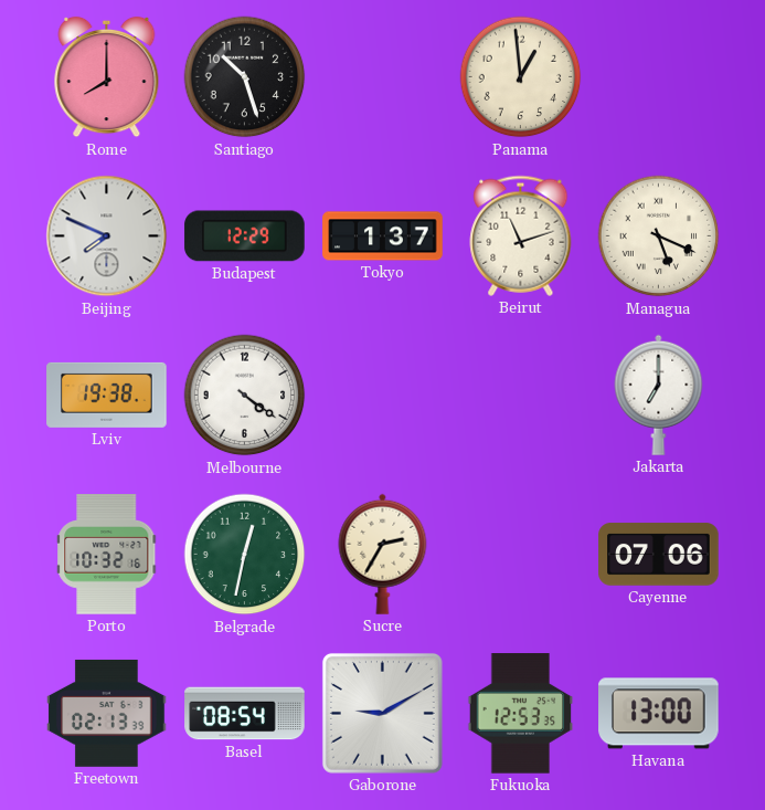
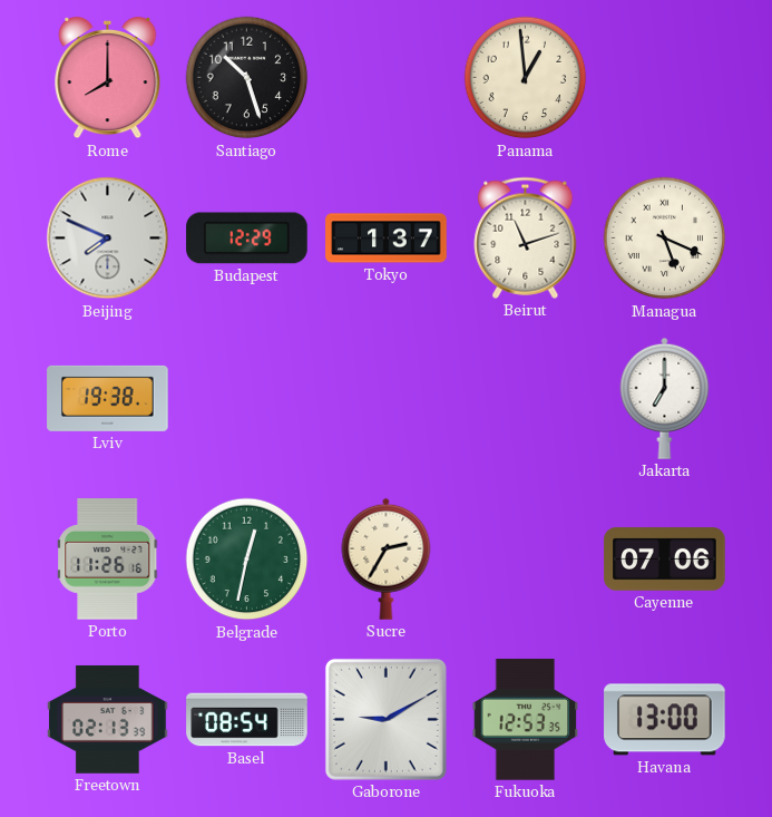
Melbourne: 4:21 -> none
Porto: 10:32 -> 11:26
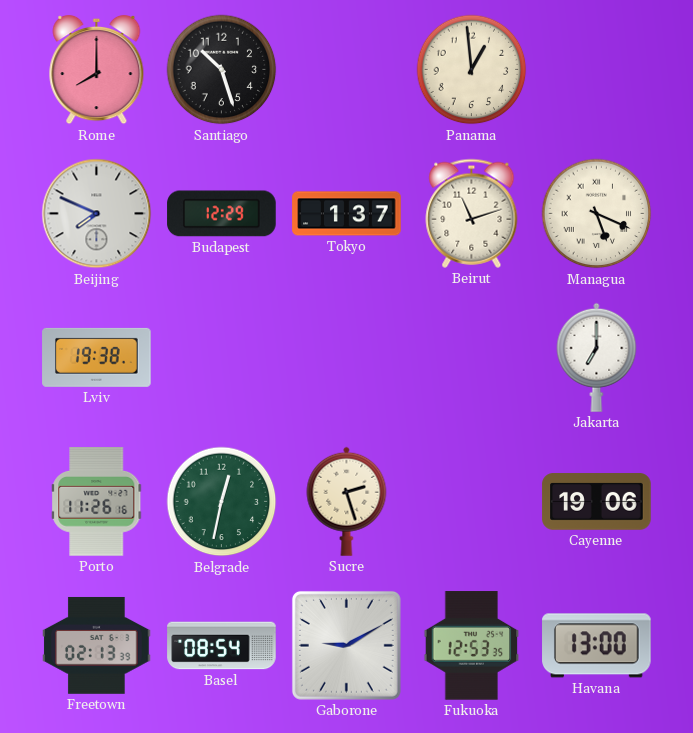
Sucre: 2:35 -> 2:27
Cayenne: 07:06 -> 19:06
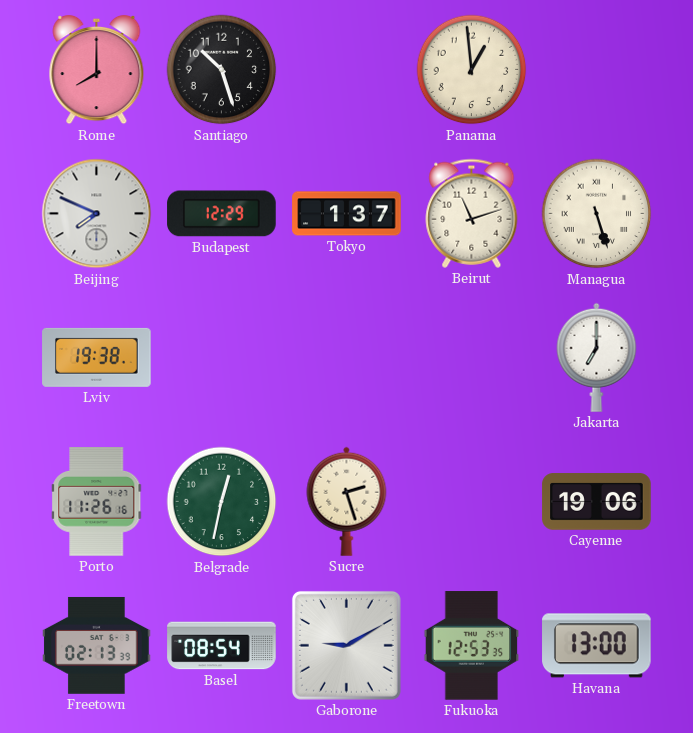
Managua: 5:19 -> 5:27
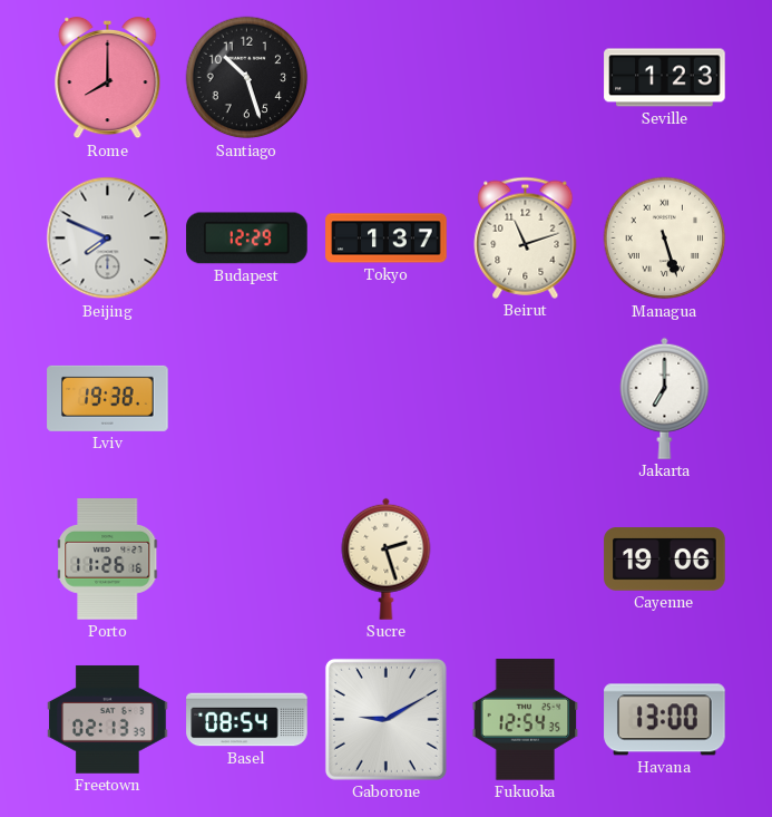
Panama: 12:59 -> none
Seville: none -> 1:23
Belgrade: 12:32 -> none
Fukuoka: 12:53 -> 12:54
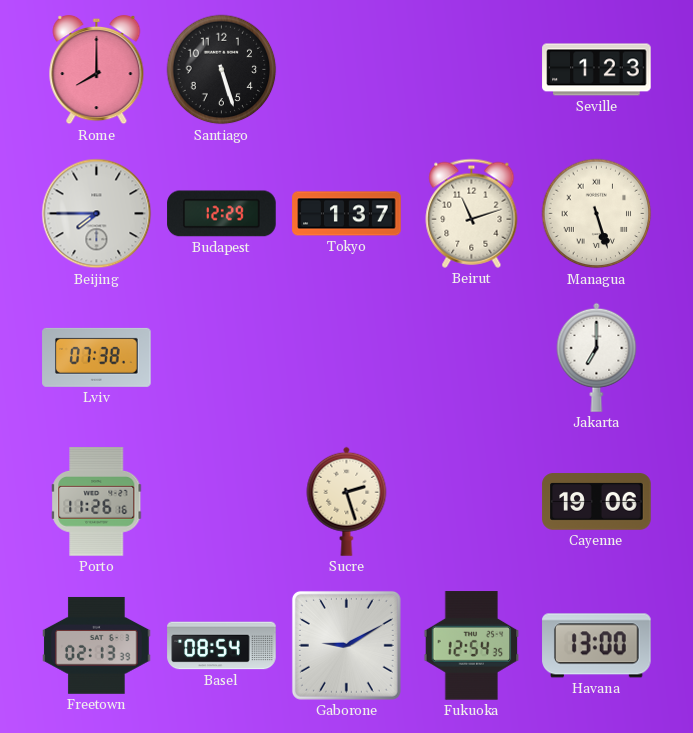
Santiago: 10:27 -> 5:27
Beijing: 7:49 -> 7:45
Lviv: 19:38 -> 07:38
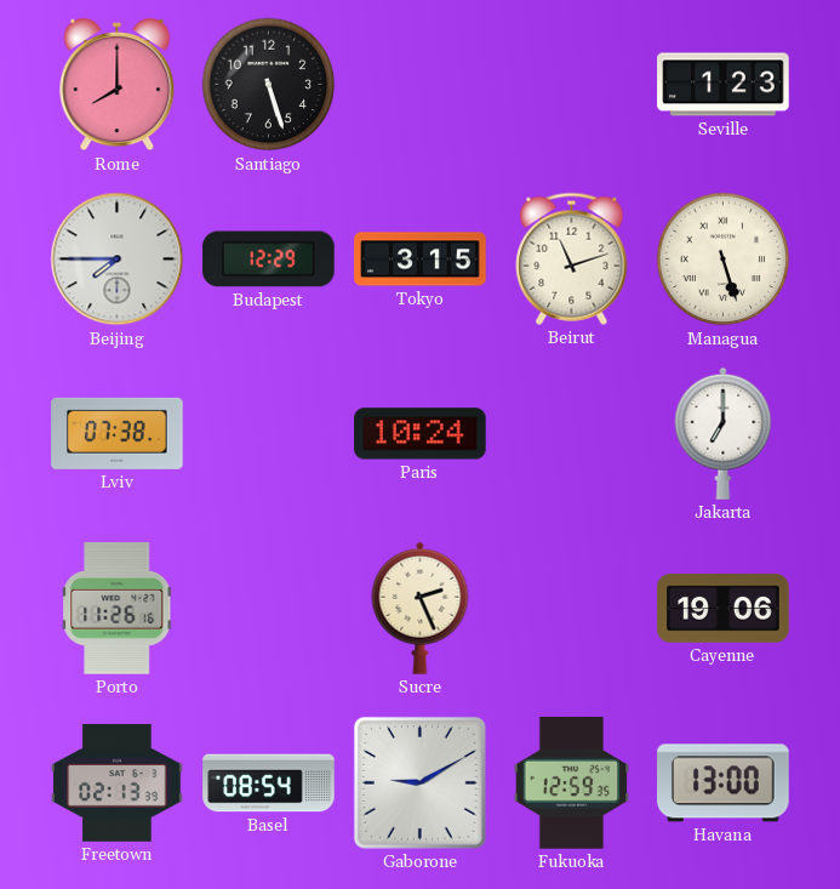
Tokyo: 1:37 -> 3:15
Paris: none -> 10:24
Sucre: 2:27 -> 2:26
Fukuoka: 12:54 -> 12:59
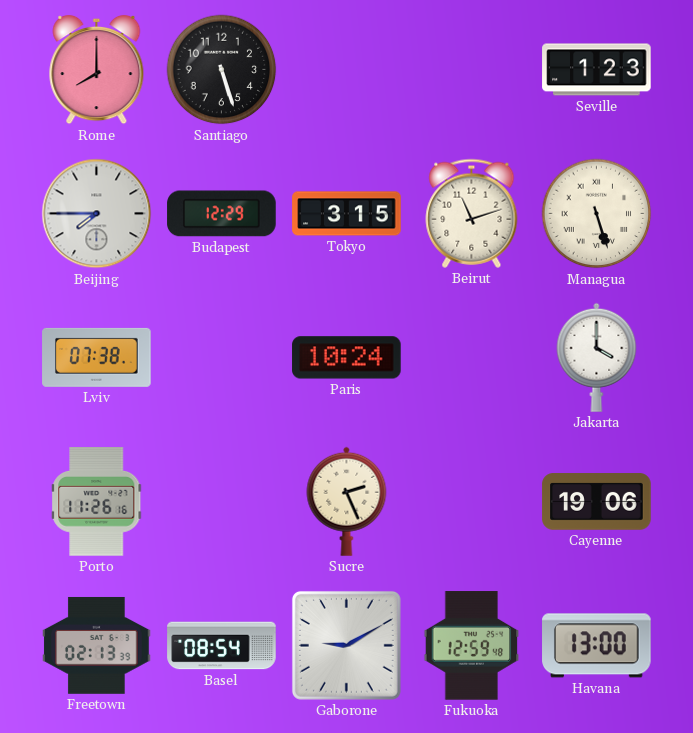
Jakarta: 7:00 -> 4:00
Fukuoka: 12:59:35 -> 12:59:48
